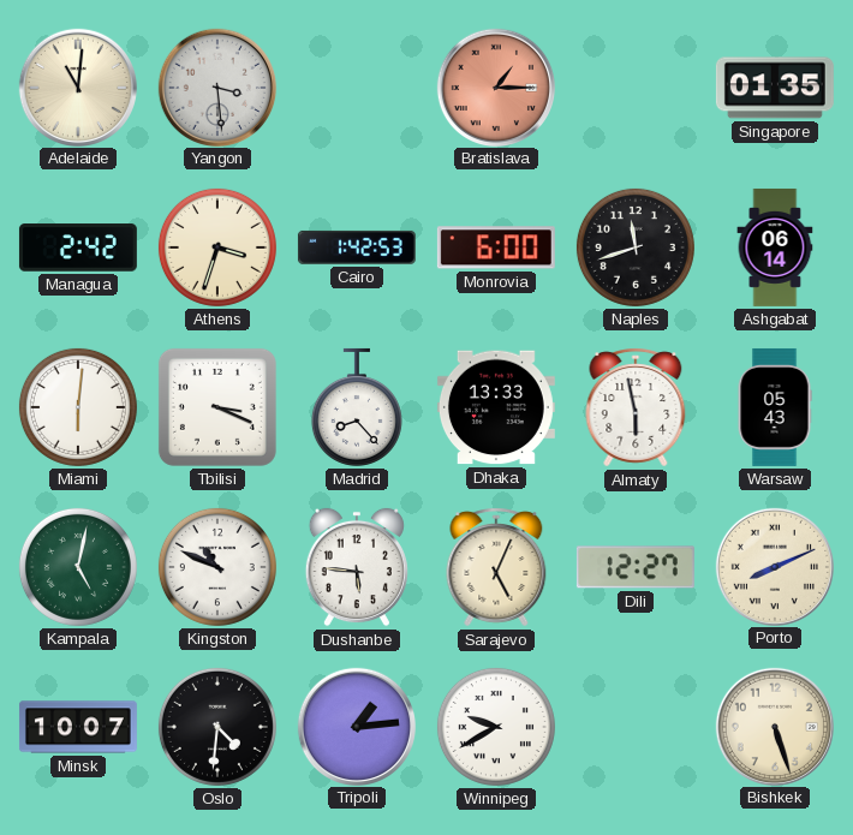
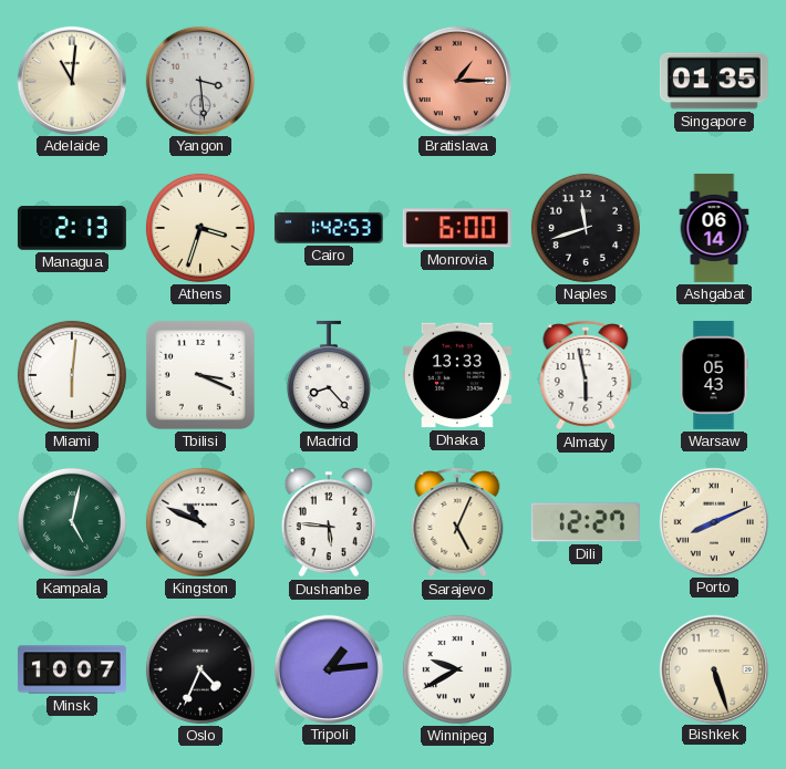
Managua: 2:42 -> 2:13
Oslo: 4:31 -> 4:34
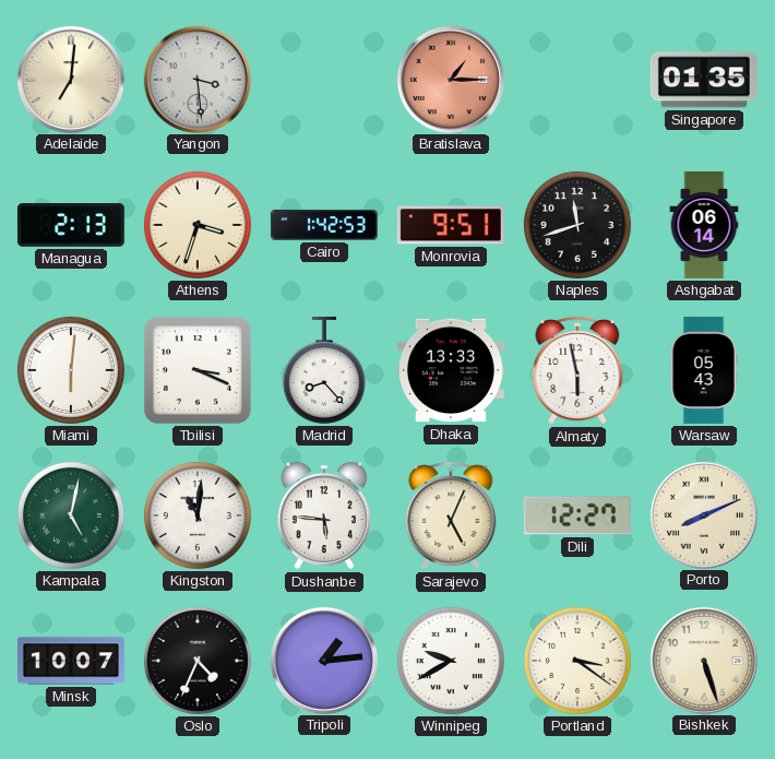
Adelaide: 11:01 -> 7:01
Monrovia: 6:00 -> 9:51
Kingston: 10:49 -> 11:01
Portland: none -> 3:21
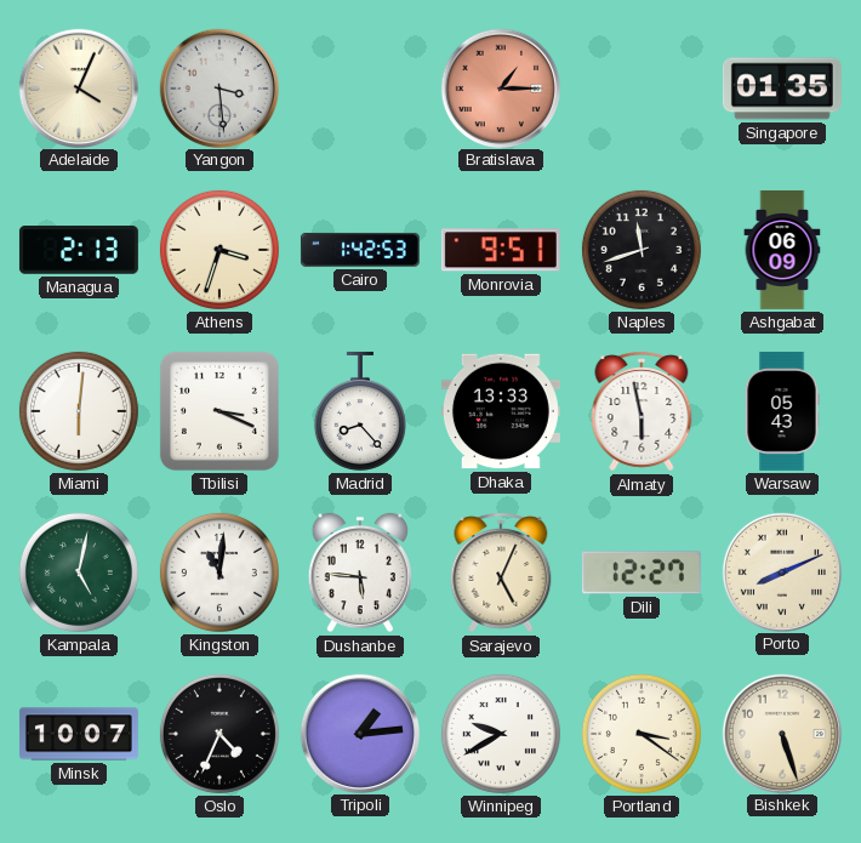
Adelaide: 7:01 -> 4:04
Ashgabat: 06:14 -> 06:09
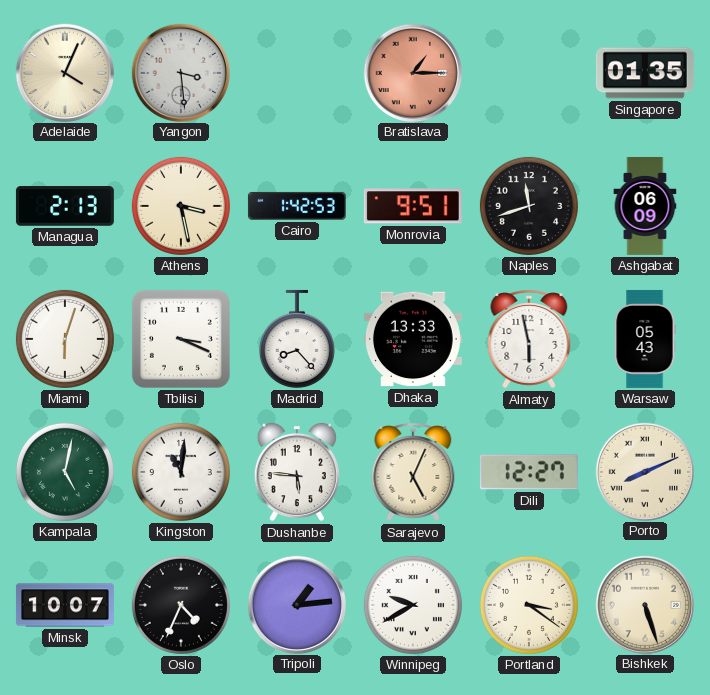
Athens: 3:33 -> 3:28
Miami: 6:01 -> 6:03
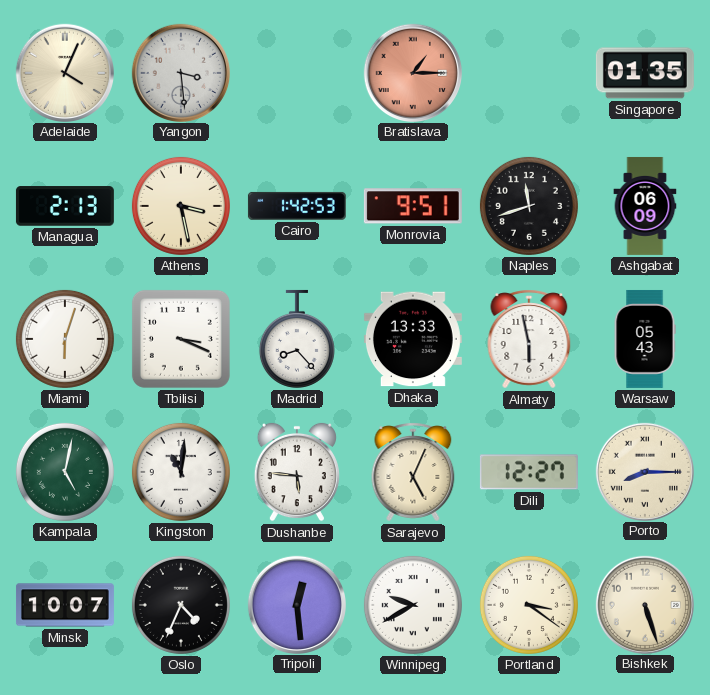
Porto: 8:11 -> 8:15
Tripoli: 1:14 -> 12:29
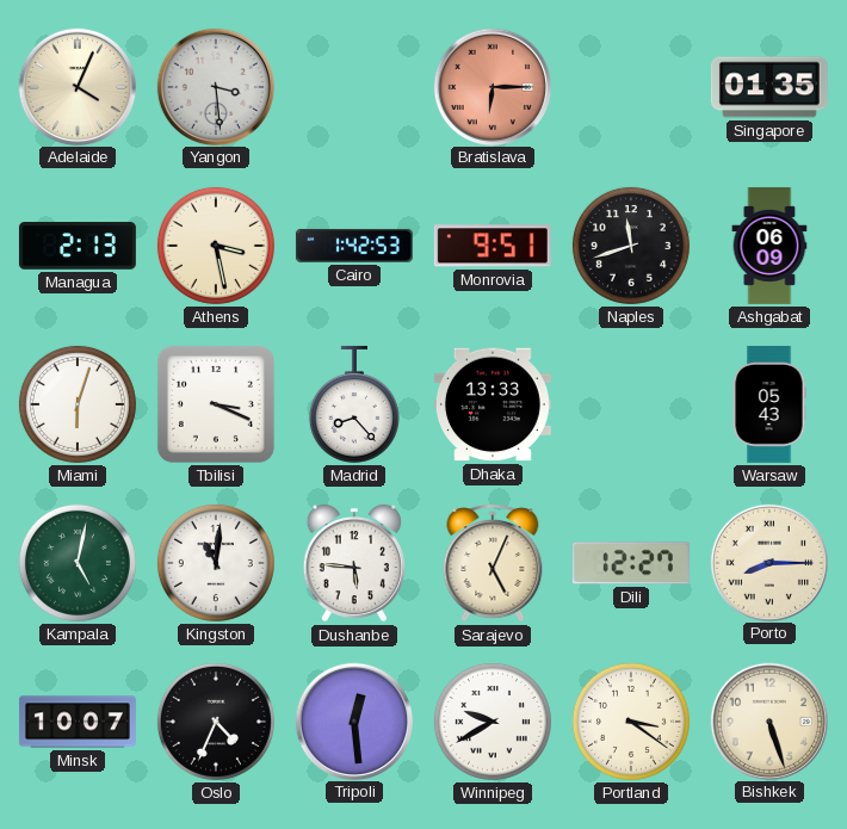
Bratislava: 1:15 -> 6:15
Almaty: 5:58 -> none
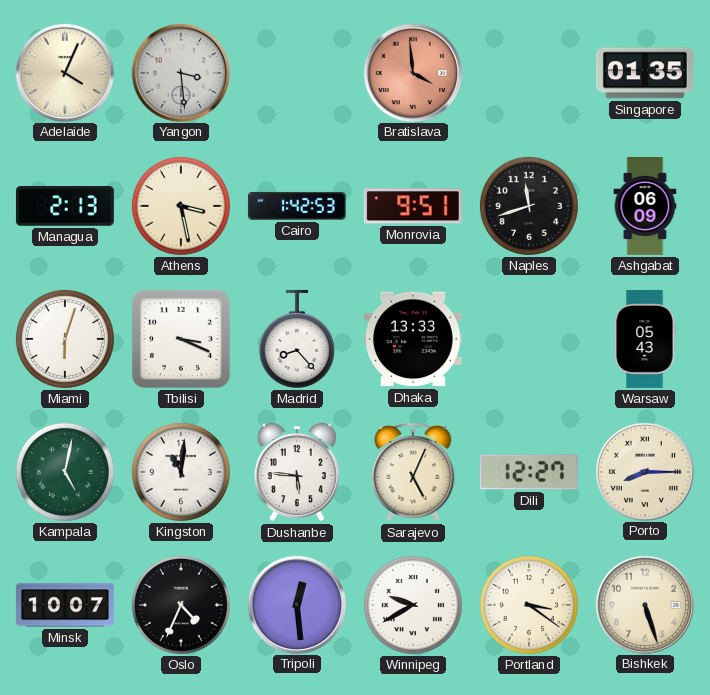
Bratislava: 6:15 -> 3:59
